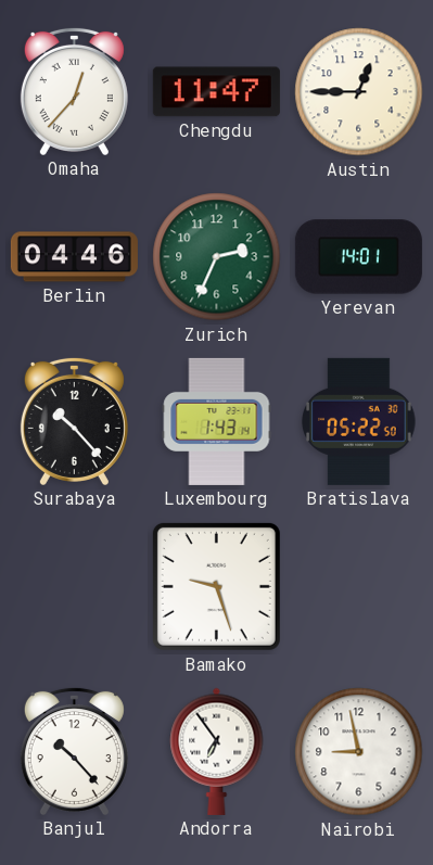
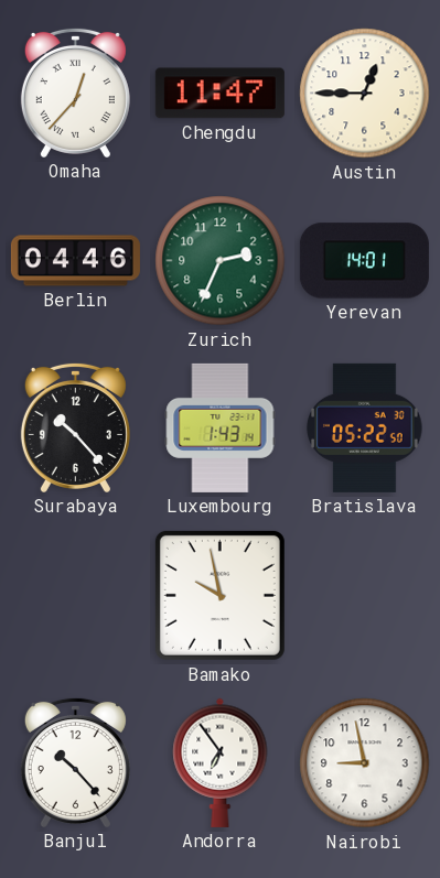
Bamako: 9:27 -> 9:58
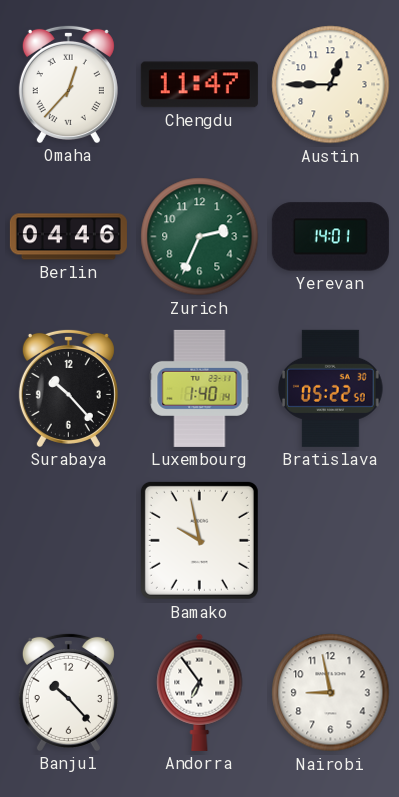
Luxembourg: 1:43 -> 1:40
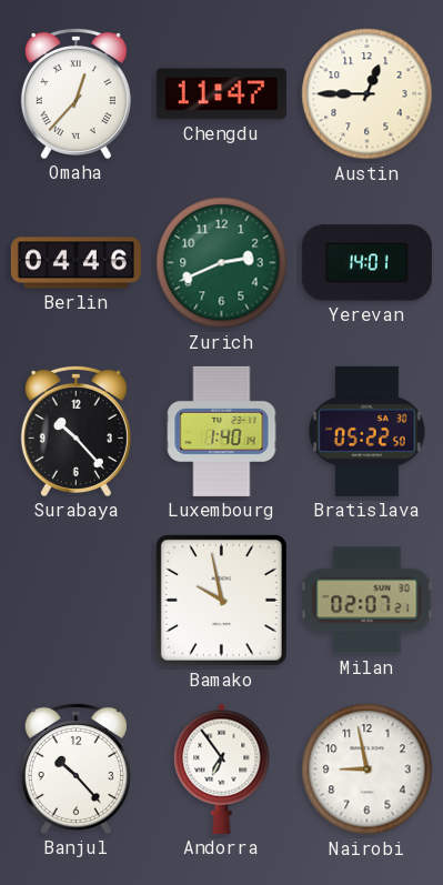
Zurich: 2:34 -> 2:41
Milan: none -> 02:07
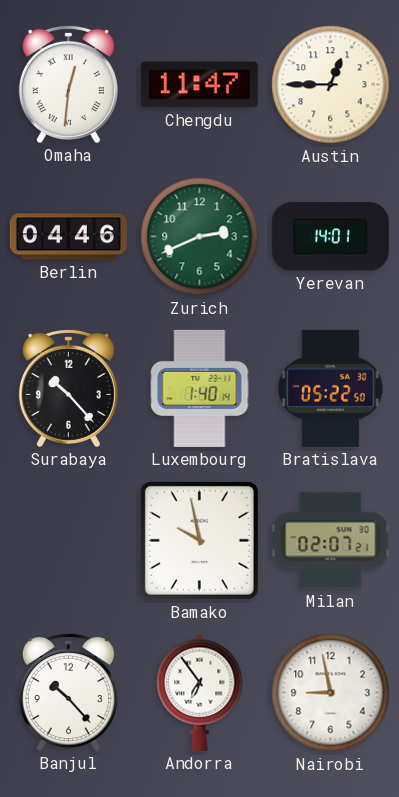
Omaha: 12:37 -> 12:31
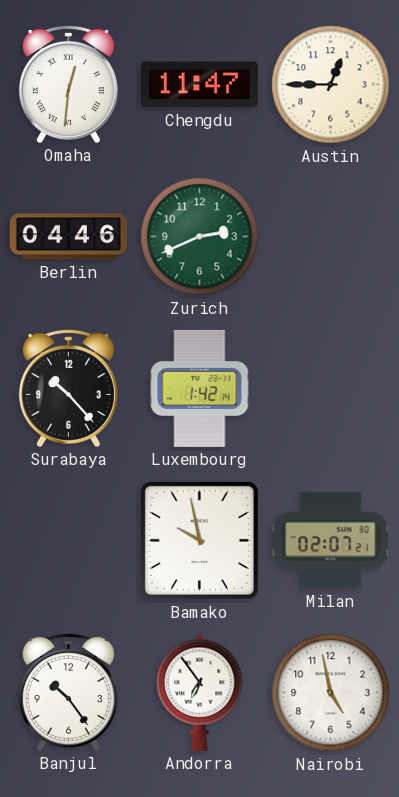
Yerevan: 14:01 -> none
Luxembourg: 1:40 -> 1:42
Bratislava: 05:22 -> none
Banjul: 10:23 -> 10:24
Nairobi: 8:58 -> 4:58
